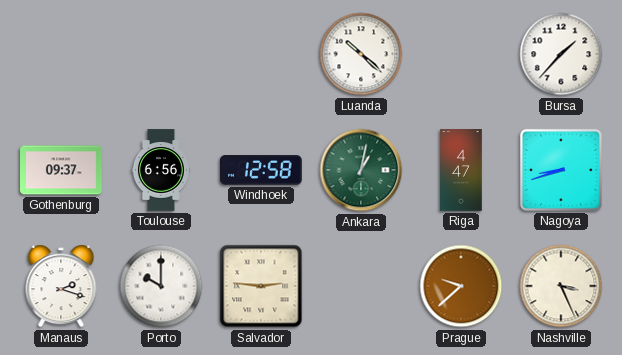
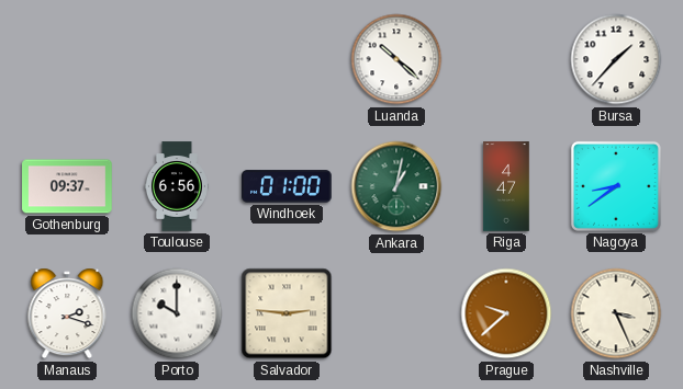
Windhoek: 12:58 -> 01:00
Nagoya: 8:42 -> 8:39
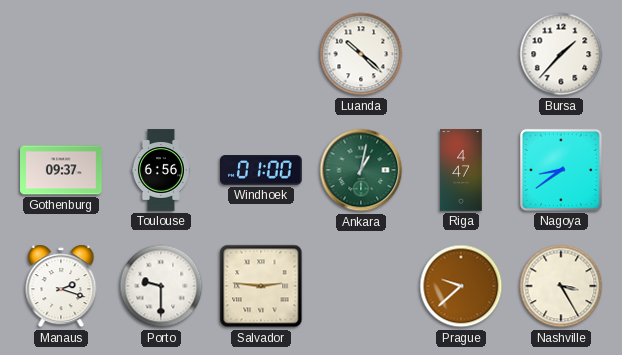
Porto: 10:00 -> 9:30
Nashville: 3:26 -> 3:25
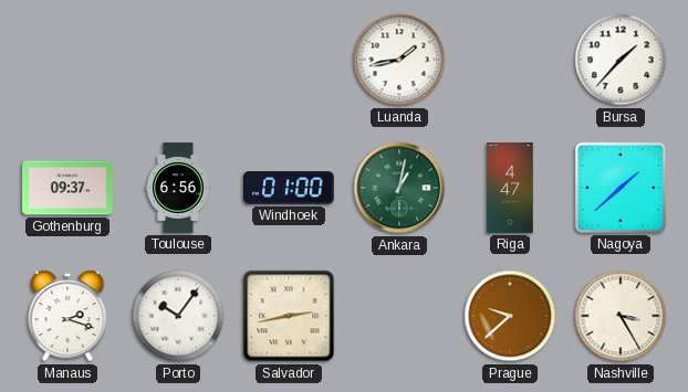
Luanda: 10:22 -> 1:43
Nagoya: 8:39 -> 1:38
Porto: 9:30 -> 10:06
Salvador: 2:46 -> 2:43
